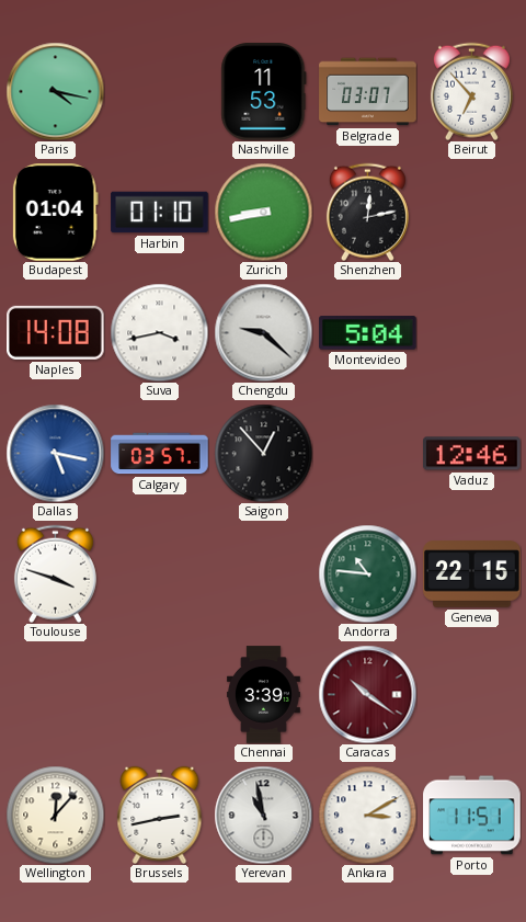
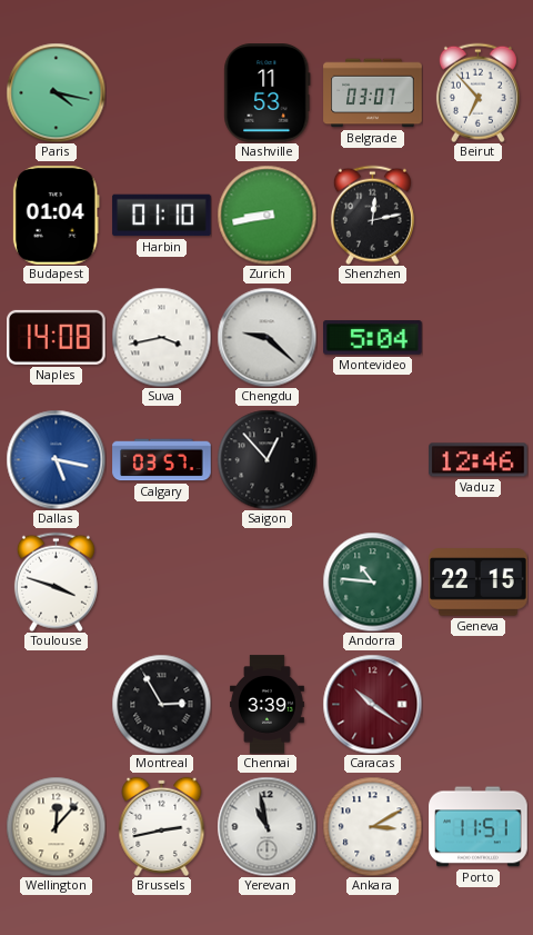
Montreal: none -> 2:55
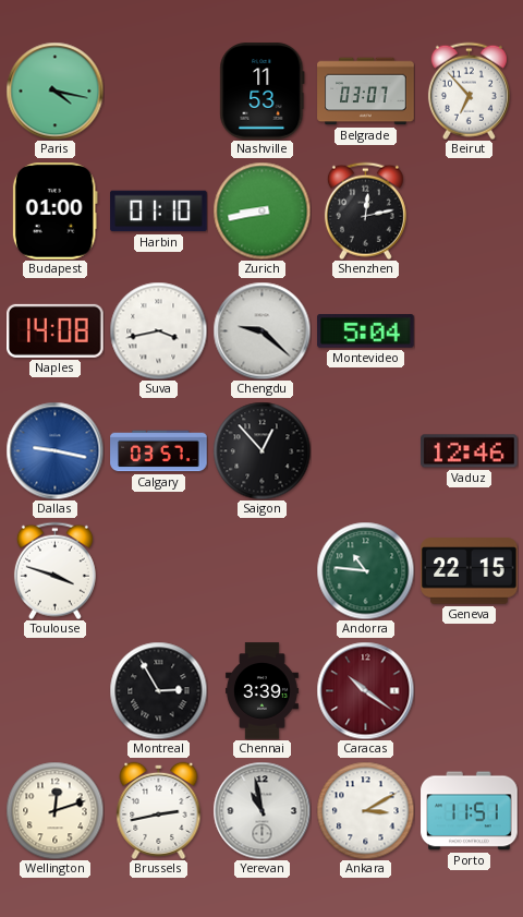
Budapest: 01:04 -> 01:00
Dallas: 5:17 -> 9:17
Wellington: 12:07 -> 12:12
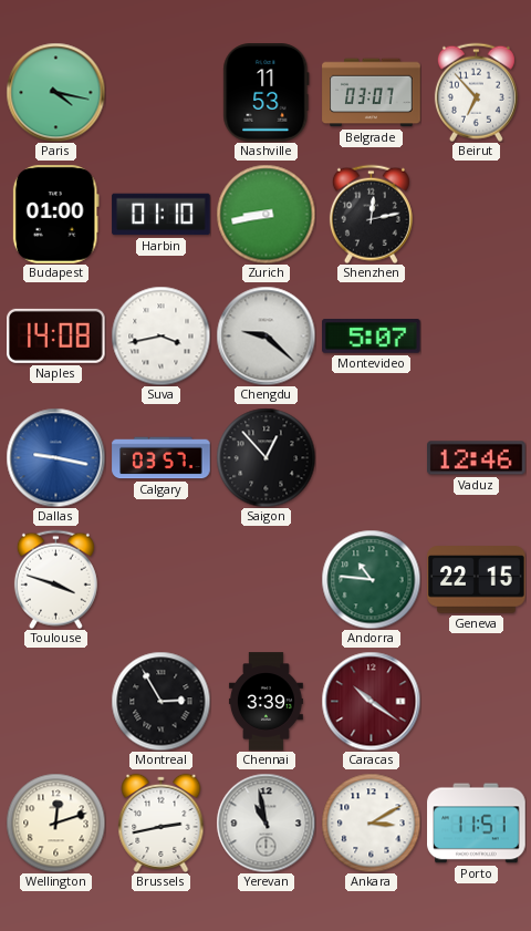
Montevideo: 5:04 -> 5:07
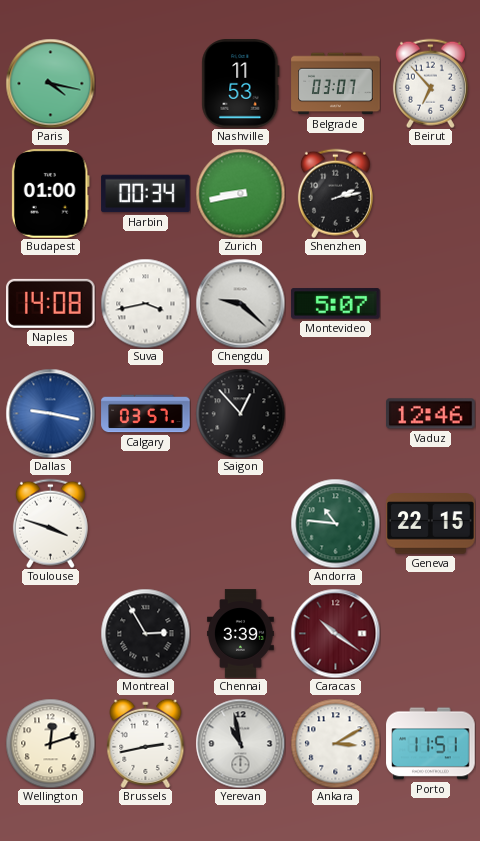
Harbin: 01:10 -> 00:34
Shenzhen: 12:13 -> 2:13
